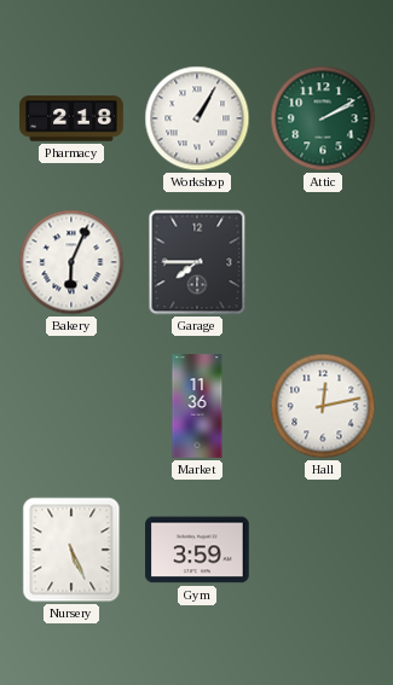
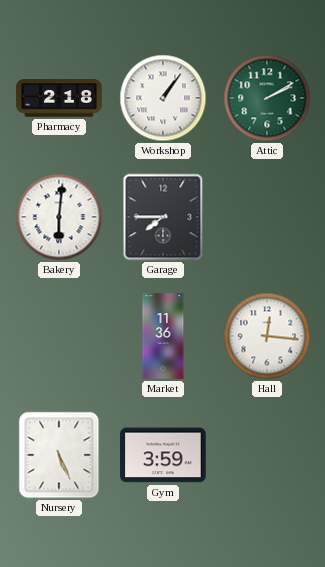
Workshop: 1:05 -> 1:06
Bakery: 6:04 -> 6:01
Hall: 12:13 -> 12:16
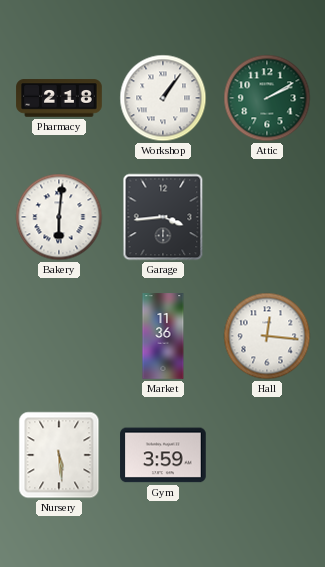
Garage: 7:45 -> 3:44
Nursery: 5:26 -> 5:29
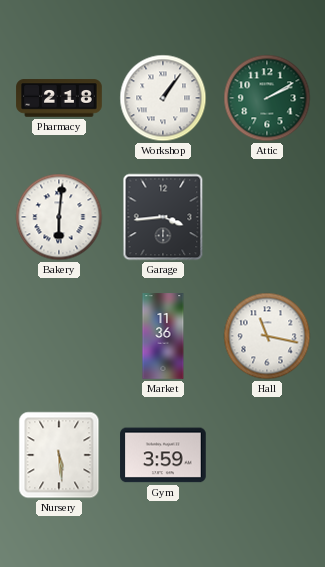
Hall: 12:16 -> 11:17
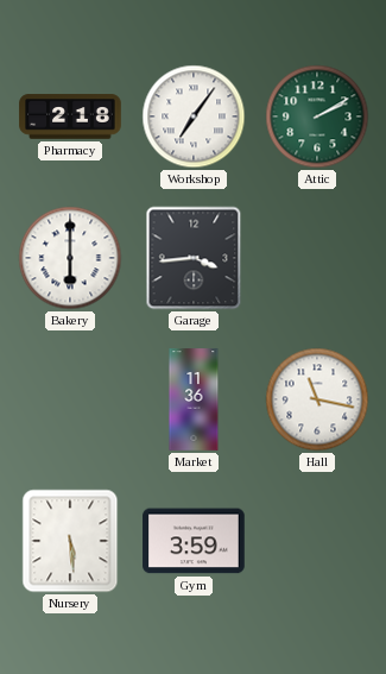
Workshop: 1:06 -> 7:06
Bakery: 6:01 -> 6:00
